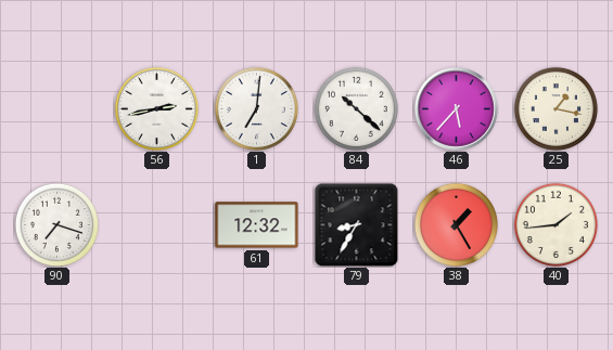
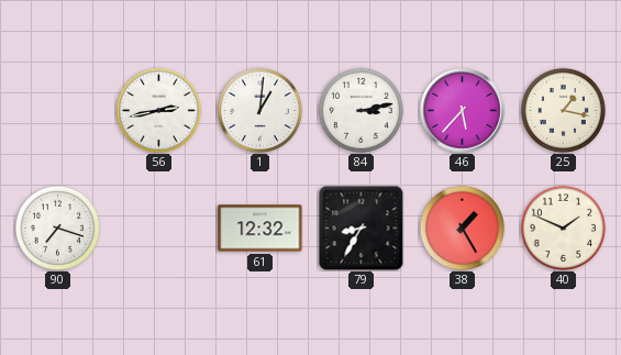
1: 7:01 -> 1:01
84: 10:22 -> 3:13
40: 1:44 -> 1:49
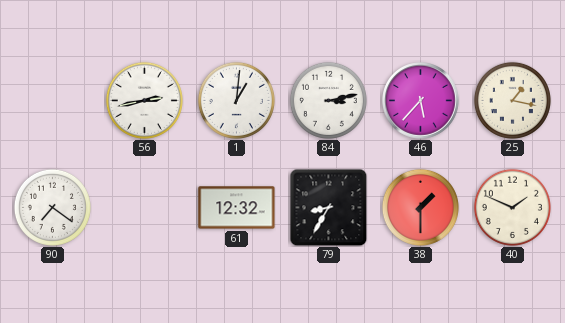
90: 7:18 -> 7:21
38: 1:25 -> 1:30
